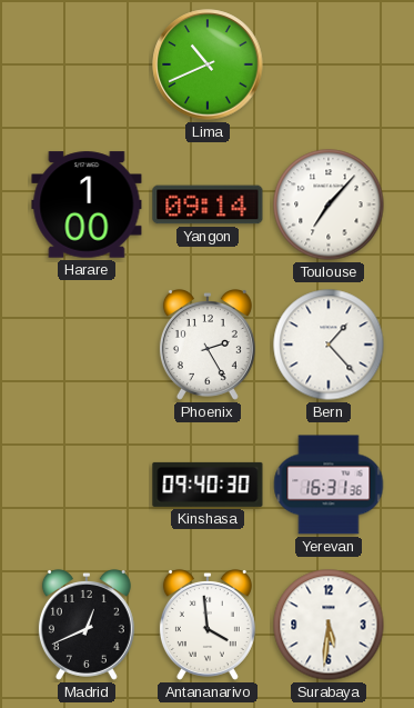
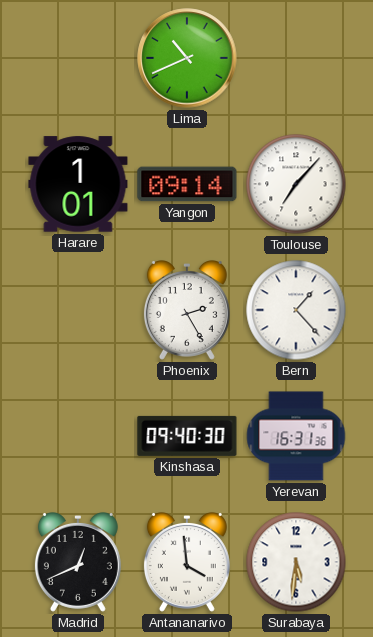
Harare: 1:00 -> 1:01
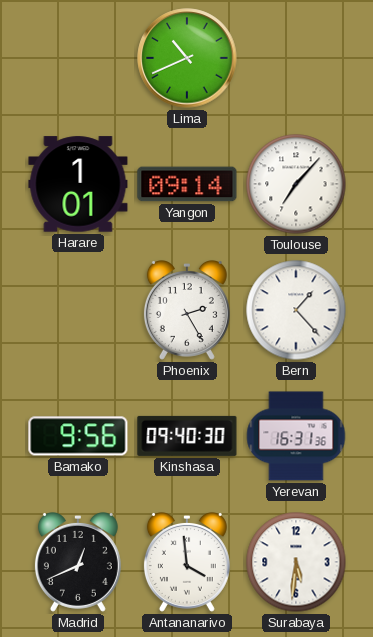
Bamako: none -> 9:56
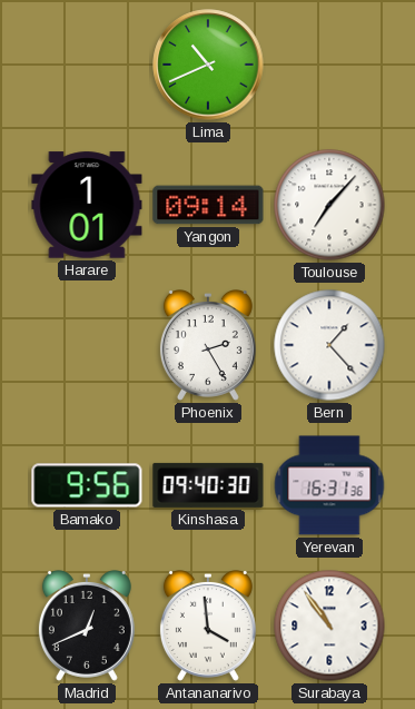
Surabaya: 5:31 -> 10:54
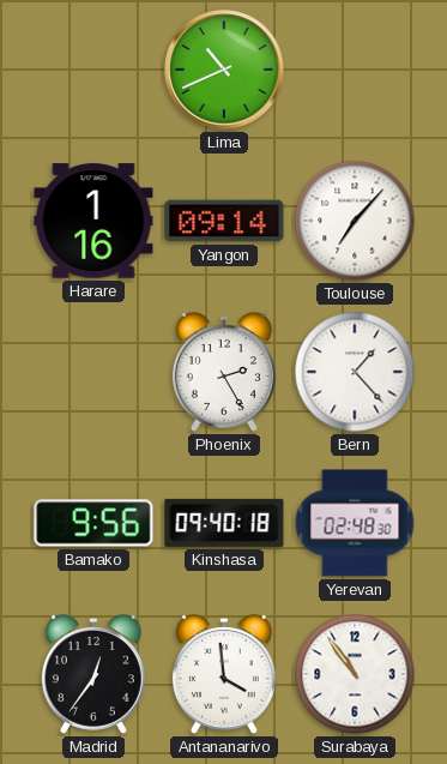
Harare: 1:01 -> 1:16
Kinshasa: 09:40:30 -> 09:40:18
Yerevan: 16:31 -> 02:48
Madrid: 12:41 -> 12:36
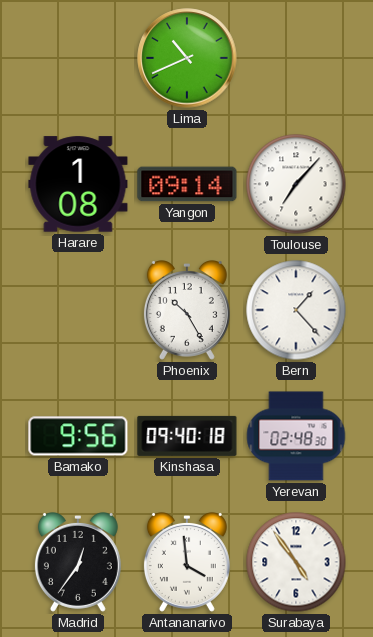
Harare: 1:16 -> 1:08
Phoenix: 2:25 -> 10:25
Surabaya: 10:54 -> 4:54
